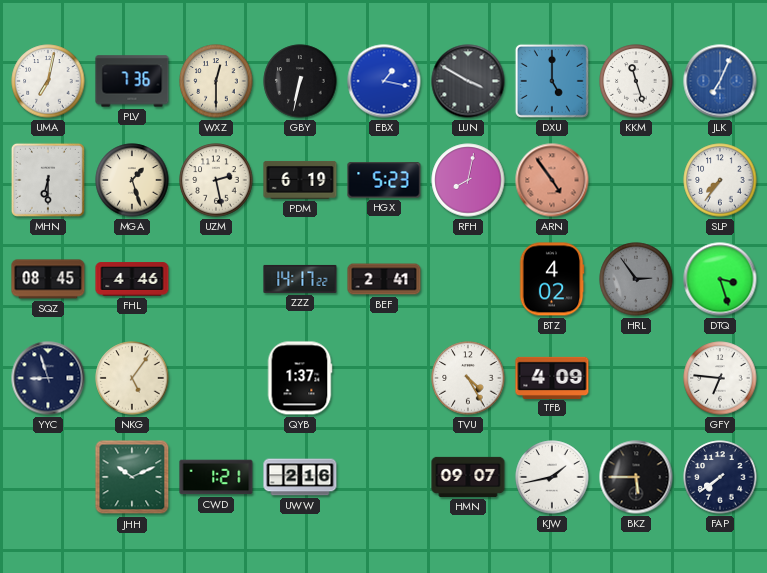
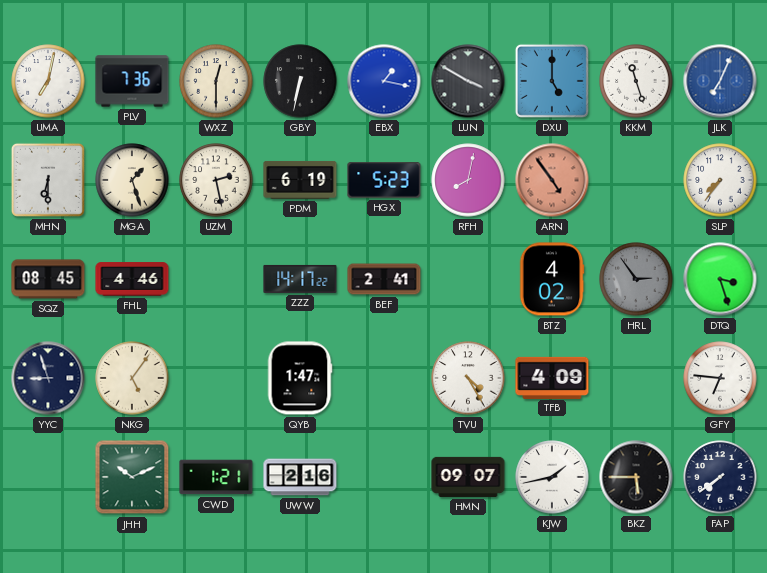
QYB: 1:37 -> 1:47
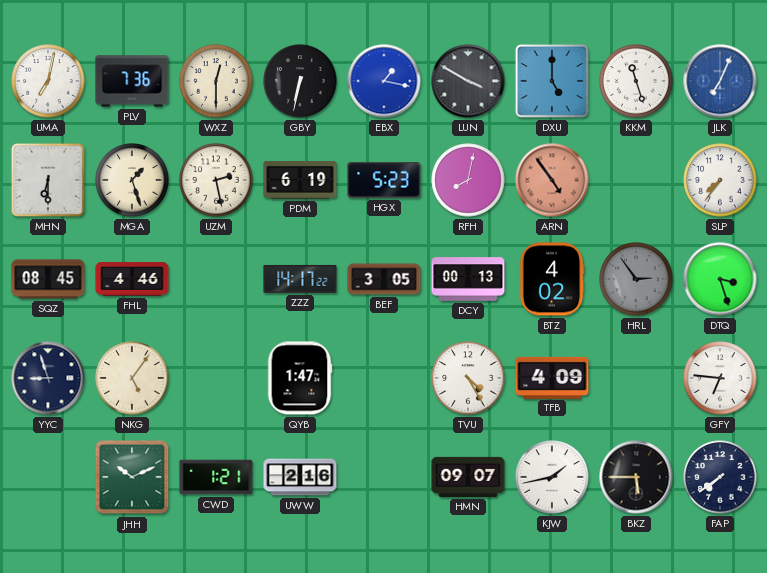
BEF: 2:41 -> 3:05
DCY: none -> 00:13
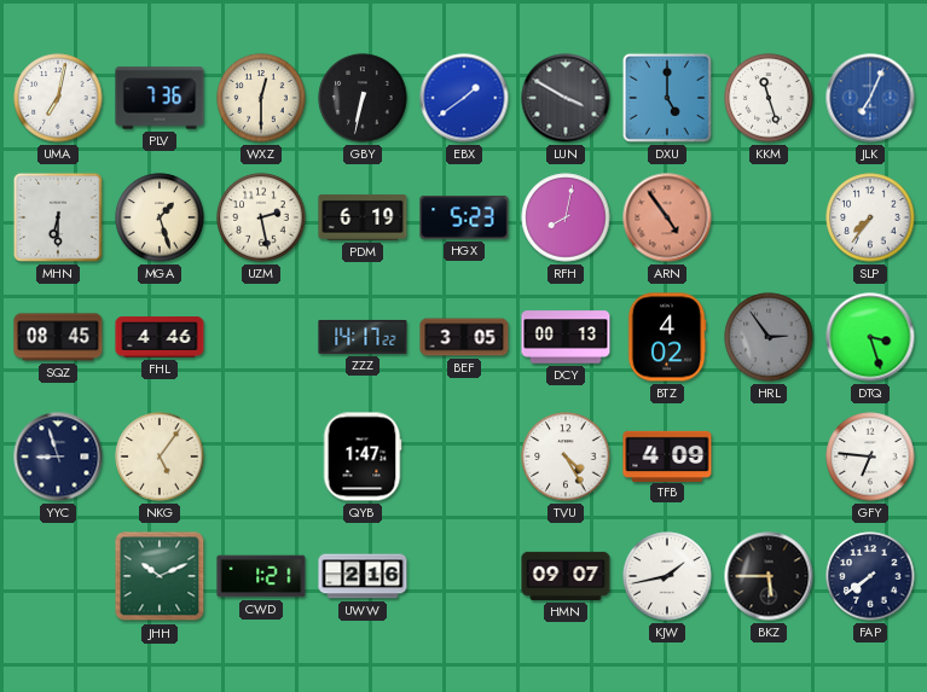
EBX: 1:17 -> 1:39
